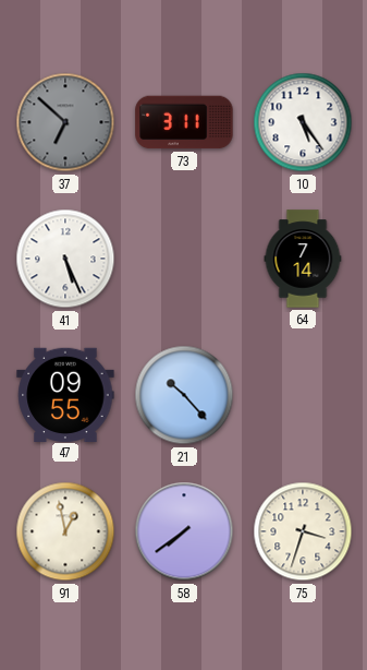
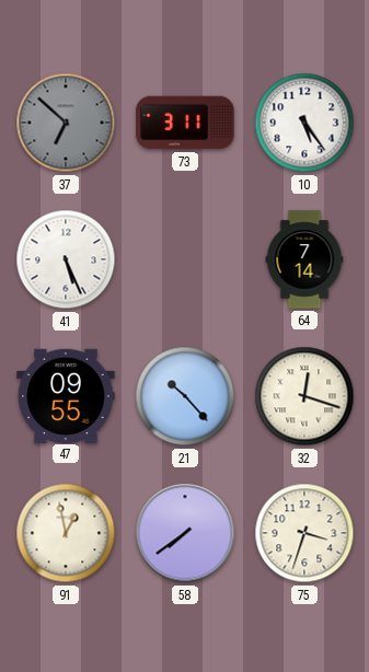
32: none -> 12:18
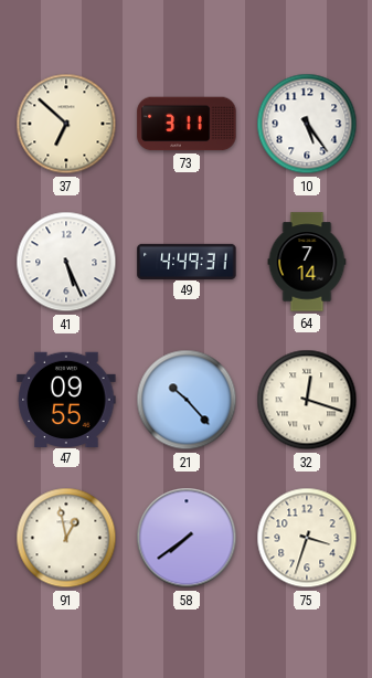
37 dial: grey -> cream
49: none -> 4:49
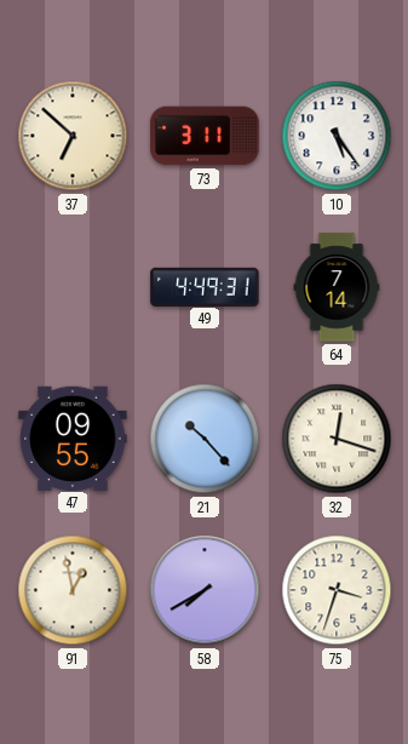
41: 5:26 -> none
58: 7:39 -> 7:40
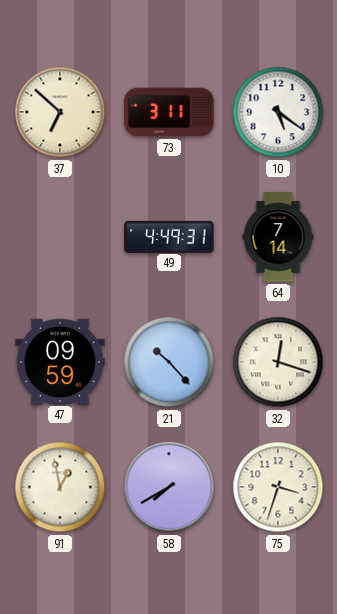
10: 5:24 -> 5:21
47: 09:55 -> 09:59
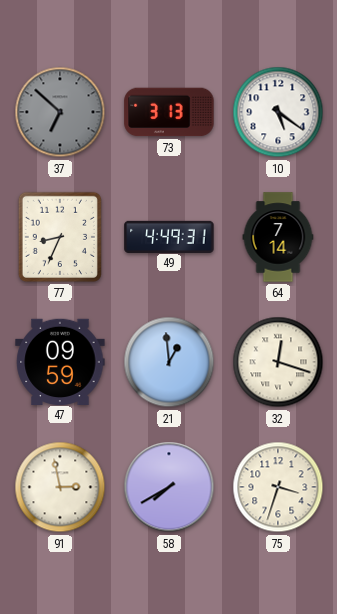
37 dial: cream -> grey
73: 3:11 -> 3:13
77: none -> 8:34
21: 10:23 -> 12:59
91: 12:58 -> 2:58
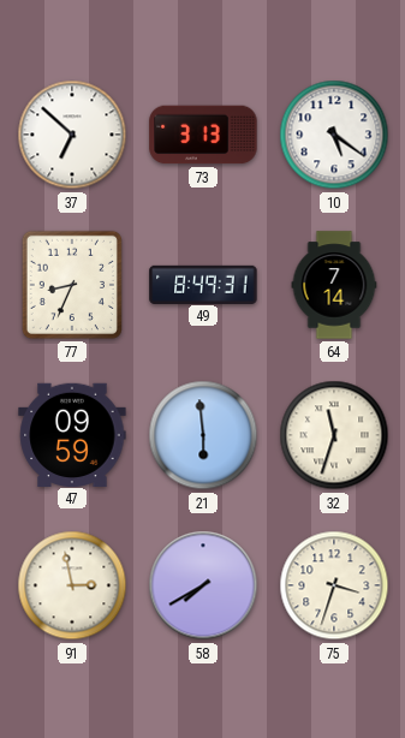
37 dial: grey -> white
49: 4:49 -> 8:49
21: 12:59 -> 5:59
32: 12:18 -> 11:33
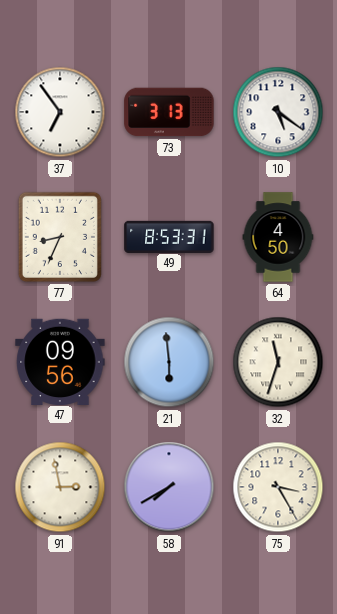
37: 6:52 -> 6:54
49: 8:49 -> 8:53
64: 7:14 -> 4:50
47: 09:59 -> 09:56
75: 3:33 -> 3:25
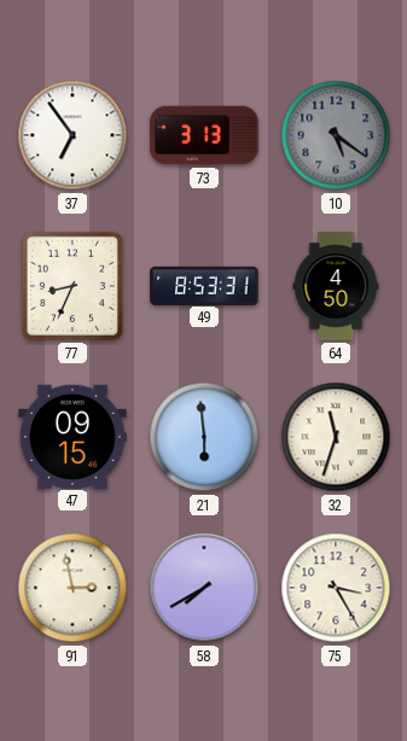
10 dial: white -> grey
47: 09:56 -> 09:15
